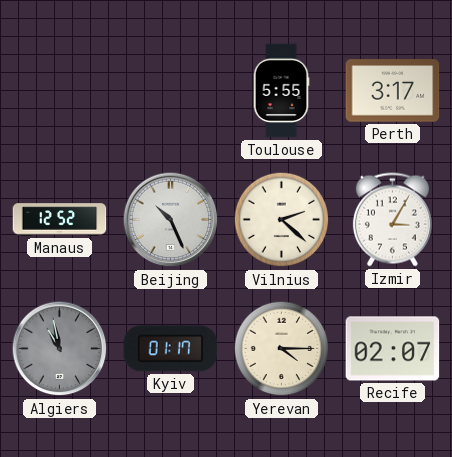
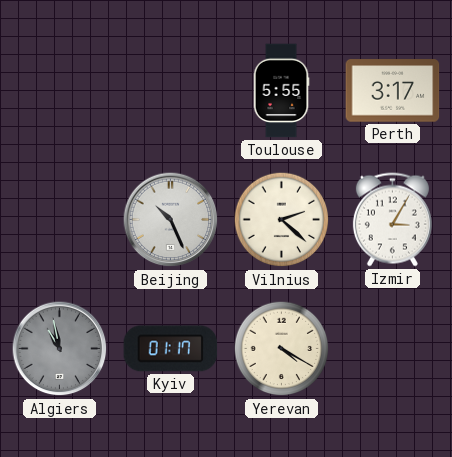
Manaus: 12:52 -> none
Yerevan: 4:15 -> 4:20
Recife: 02:07 -> none
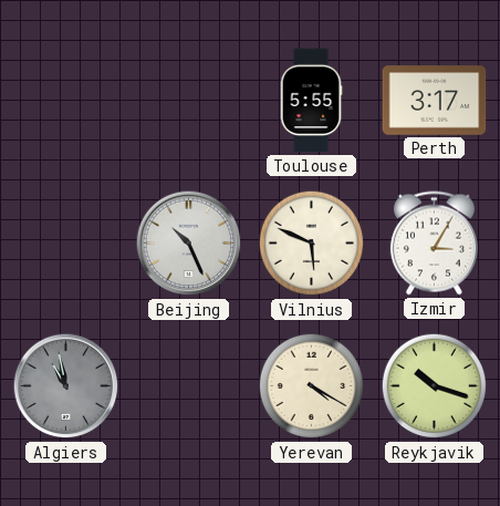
Vilnius: 2:22 -> 5:49
Kyiv: 01:17 -> none
Reykjavik: none -> 10:18
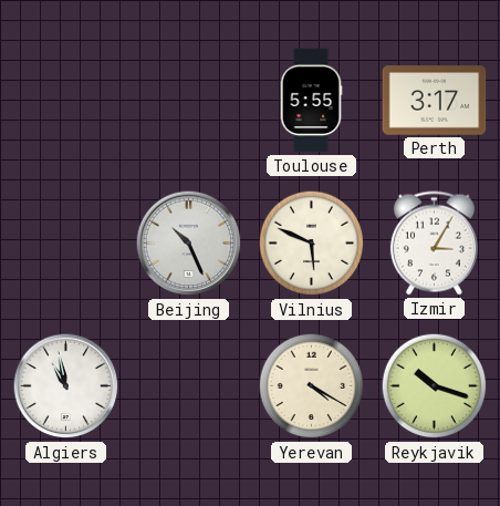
Algiers dial: grey -> white
